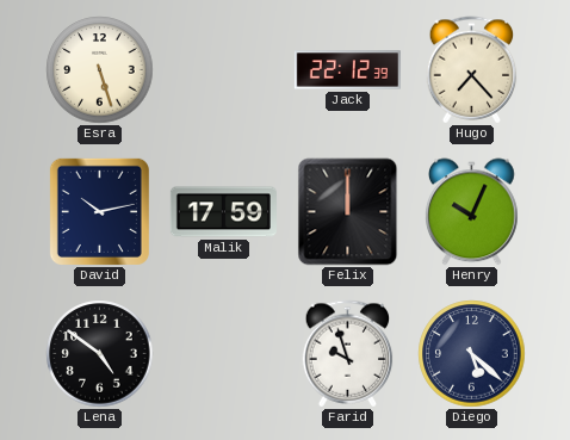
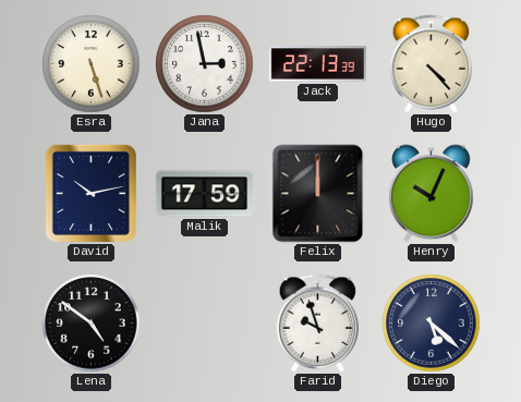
Jana: none -> 2:58
Jack: 22:12 -> 22:13
Hugo: 7:23 -> 4:23
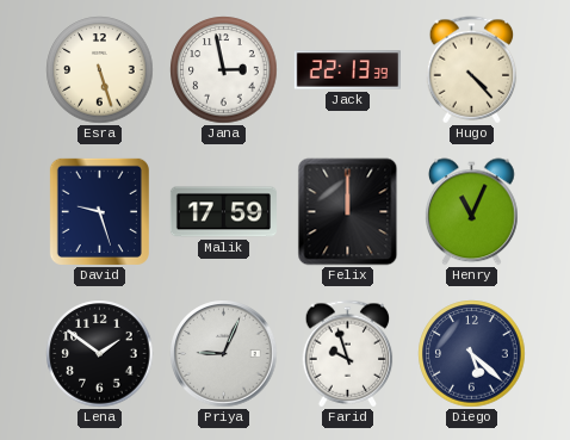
David: 10:13 -> 9:27
Henry: 10:04 -> 11:04
Lena: 4:51 -> 1:51
Priya: none -> 9:04
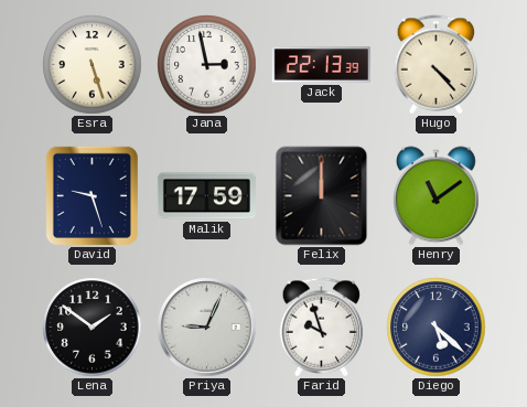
Henry: 11:04 -> 11:09
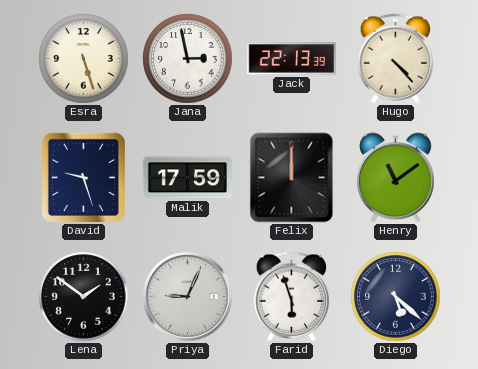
Farid: 9:57 -> 5:57
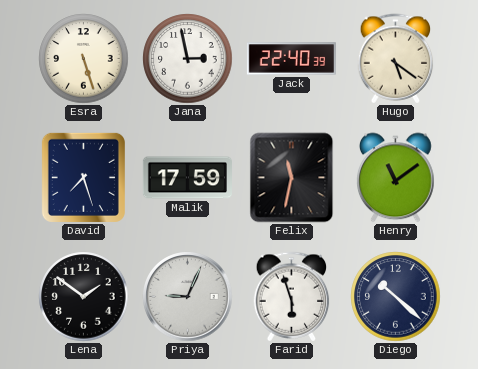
Jack: 22:13 -> 22:40
Hugo: 4:23 -> 5:21
David: 9:27 -> 7:27
Felix: 12:00 -> 11:32
Diego: 5:22 -> 10:22
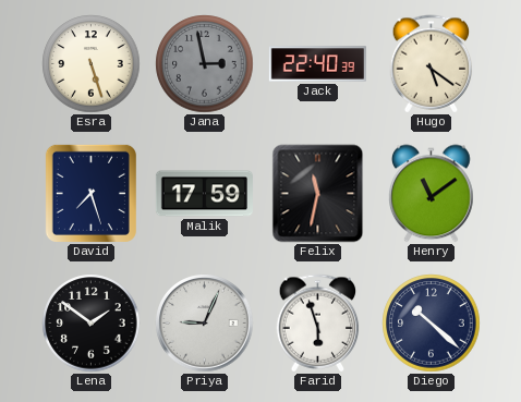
Jana dial: white -> grey
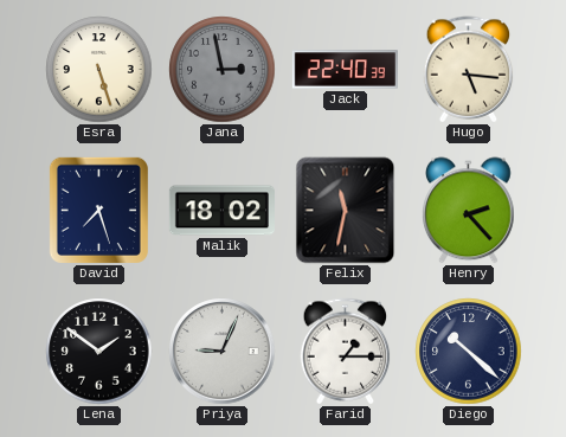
Hugo: 5:21 -> 5:16
Malik: 17:59 -> 18:02
Henry: 11:09 -> 2:23
Farid: 5:57 -> 1:15
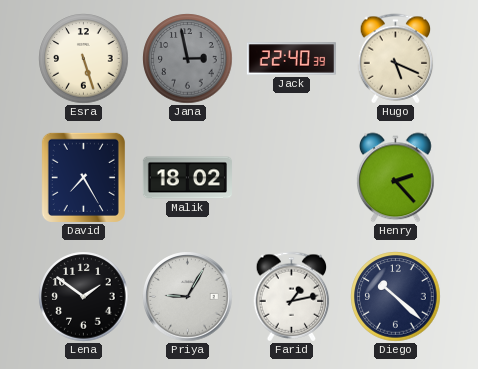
Hugo: 5:16 -> 5:19
David: 7:27 -> 7:25
Felix: 11:32 -> none
Priya: 9:04 -> 9:05
Farid: 1:15 -> 1:13
